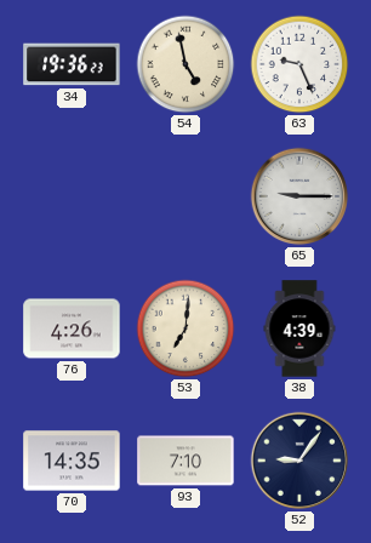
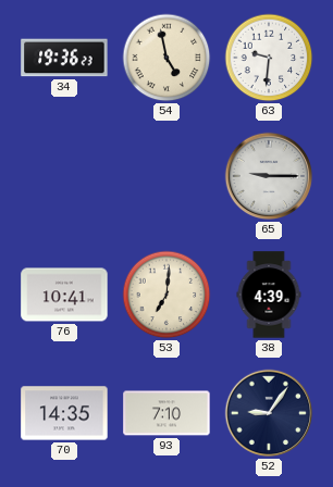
63: 9:26 -> 9:31
76: 4:26 -> 10:41
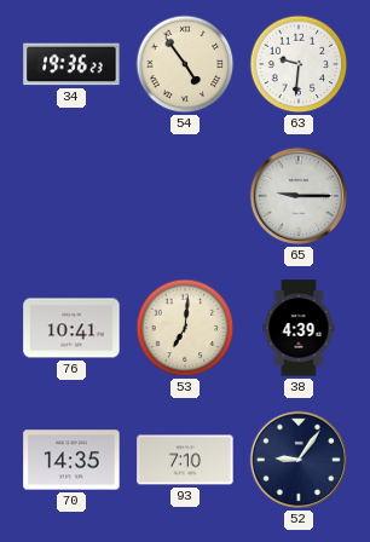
54: 4:58 -> 4:54
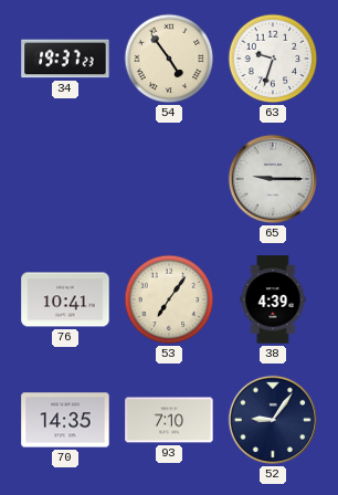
34: 19:36 -> 19:37
63: 9:31 -> 9:33
53: 7:01 -> 7:06
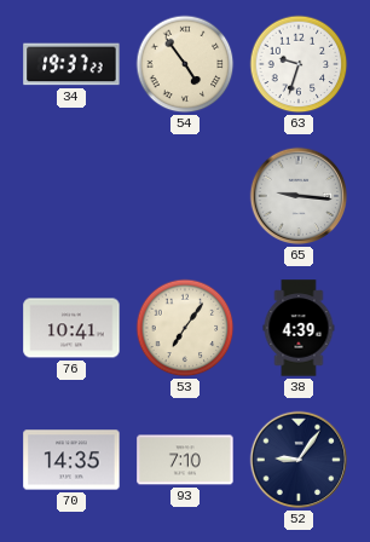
65: 9:15 -> 9:16
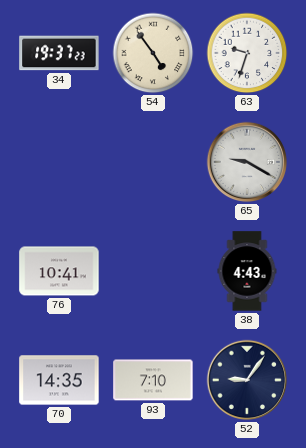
65: 9:16 -> 9:20
53: 7:06 -> none
38: 4:39 -> 4:43
